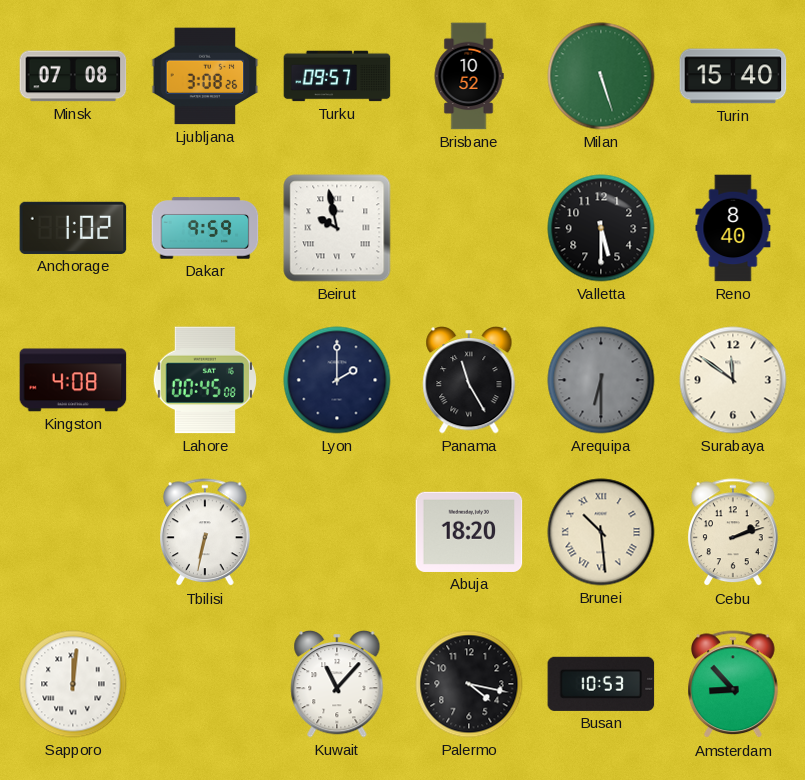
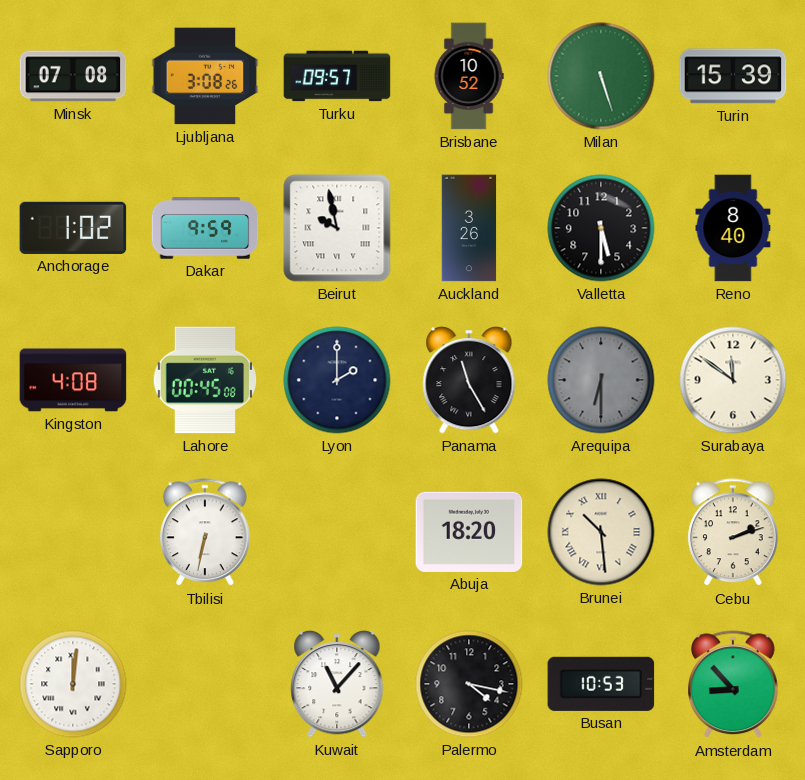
Turin: 15:40 -> 15:39
Auckland: none -> 3:26
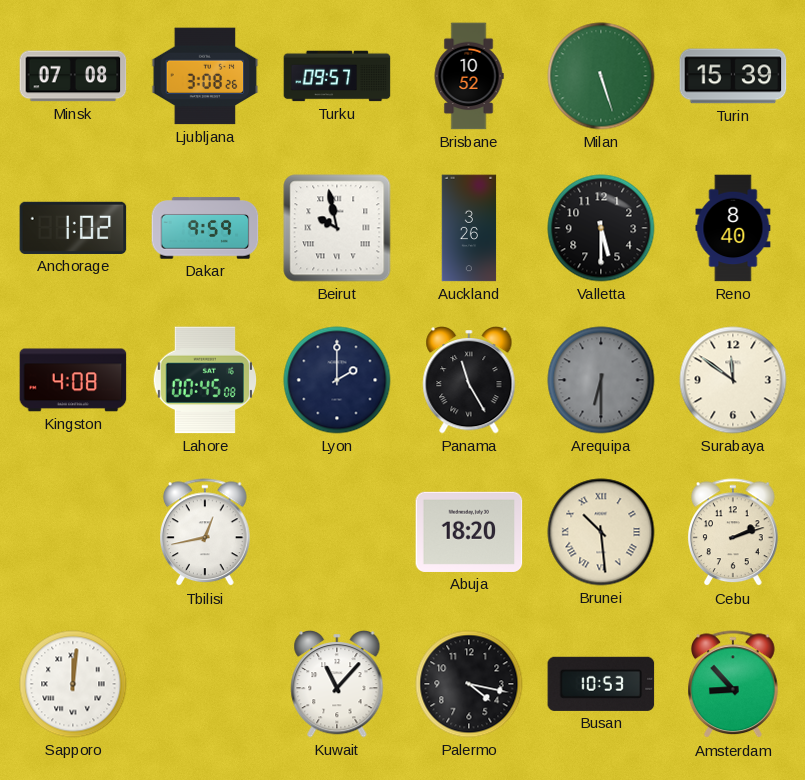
Tbilisi: 6:32 -> 12:43
